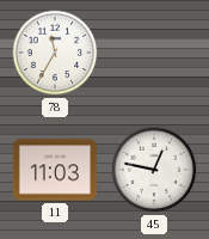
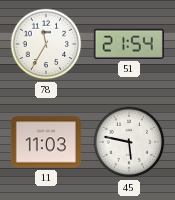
51: none -> 21:54
45: 12:47 -> 5:47
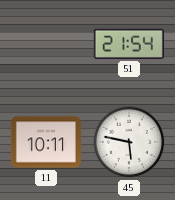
78: 11:35 -> none
11: 11:03 -> 10:11
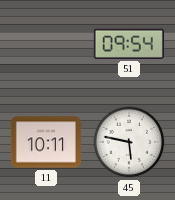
51: 21:54 -> 09:54
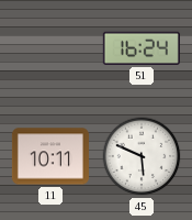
51: 09:54 -> 16:24
45: 5:47 -> 5:49
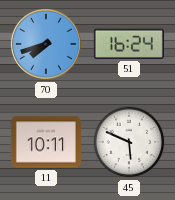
70: none -> 7:42
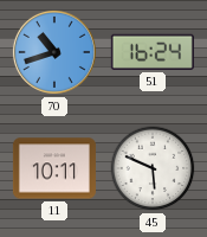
70: 7:42 -> 10:42
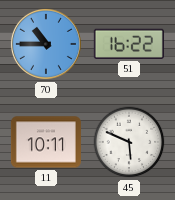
70: 10:42 -> 10:45
51: 16:24 -> 16:22
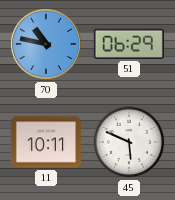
70: 10:45 -> 10:47
51: 16:22 -> 06:29
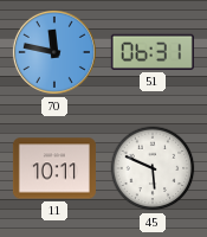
70: 10:47 -> 11:47
51: 06:29 -> 06:31
